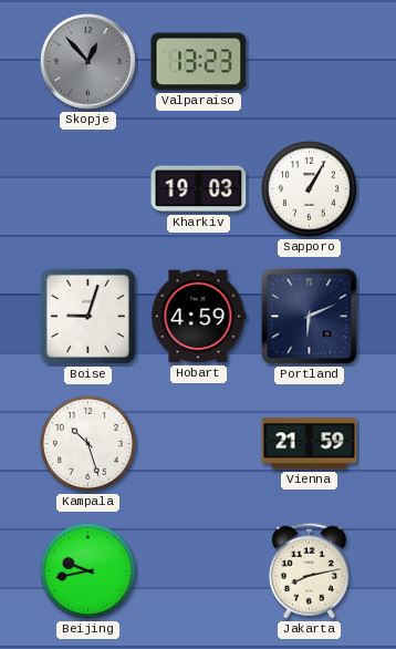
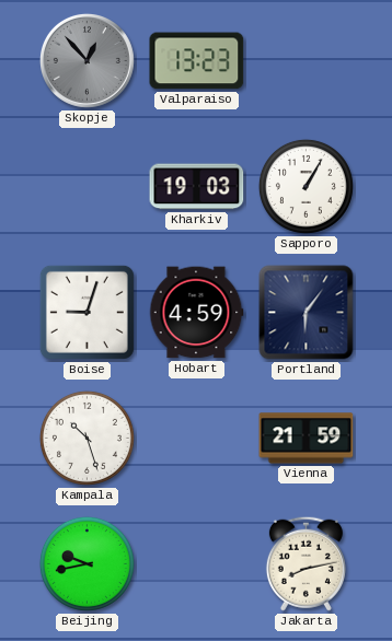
Portland: 6:11 -> 6:06
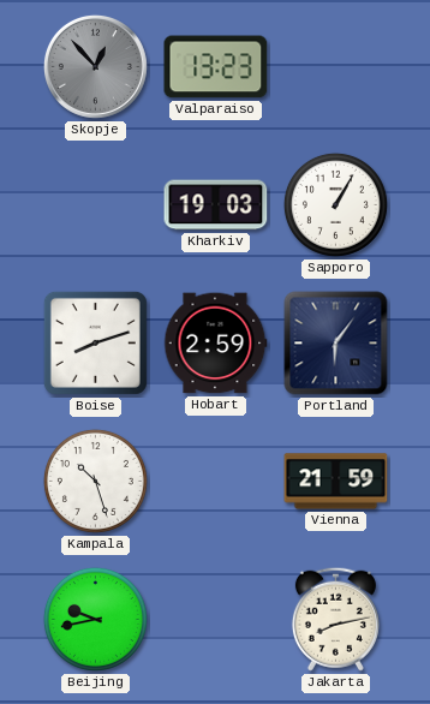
Boise: 9:03 -> 8:12
Hobart: 4:59 -> 2:59
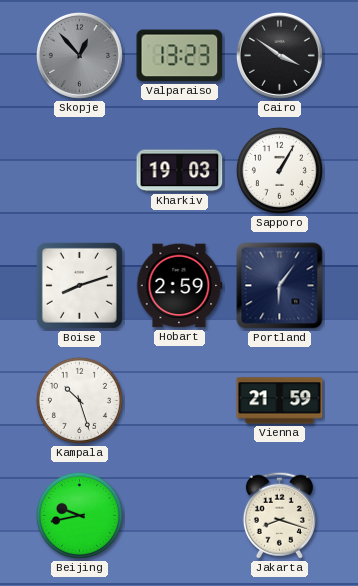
Cairo: none -> 3:51
Jakarta: 8:13 -> 8:18
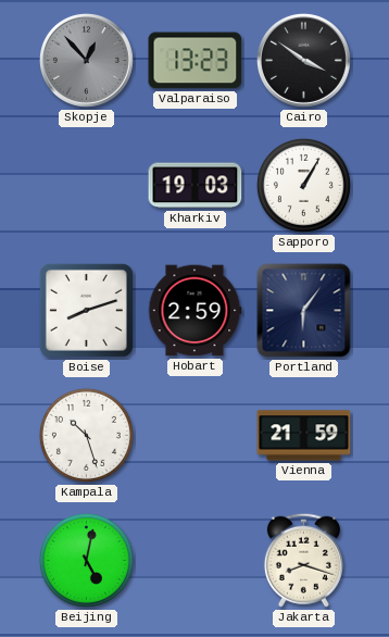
Beijing: 9:43 -> 5:02
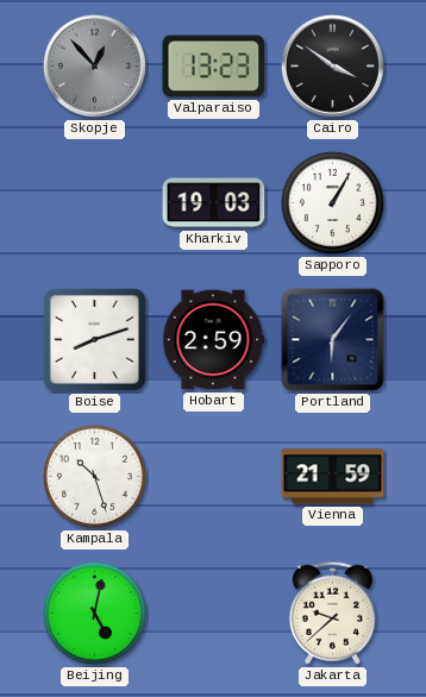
Jakarta: 8:18 -> 9:38
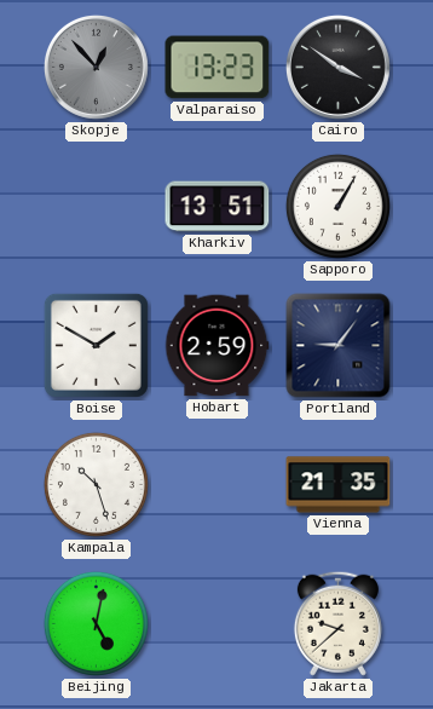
Kharkiv: 19:03 -> 13:51
Boise: 8:12 -> 1:50
Portland: 6:06 -> 9:06
Vienna: 21:59 -> 21:35
